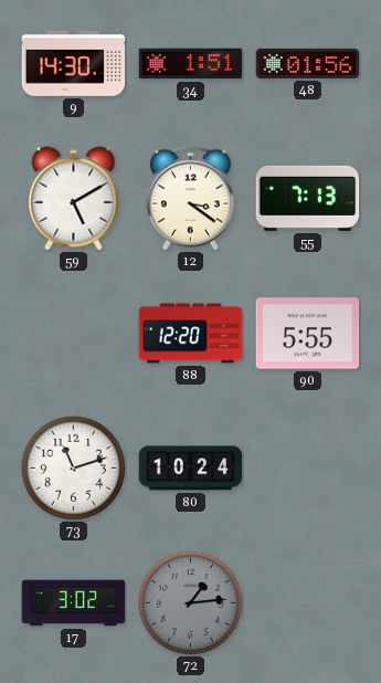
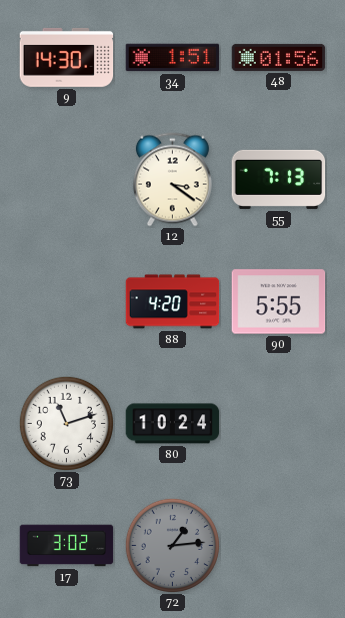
59: 5:10 -> none
88: 12:20 -> 4:20
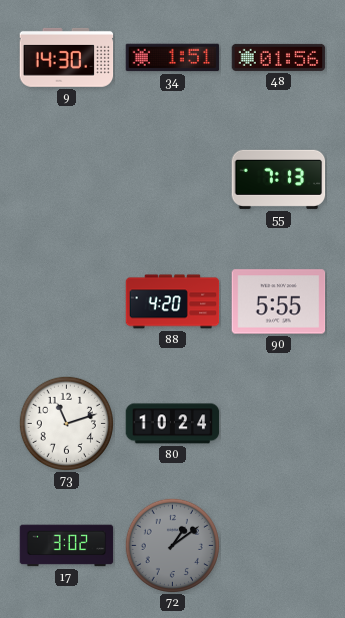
12: 3:21 -> none
72: 1:14 -> 1:09
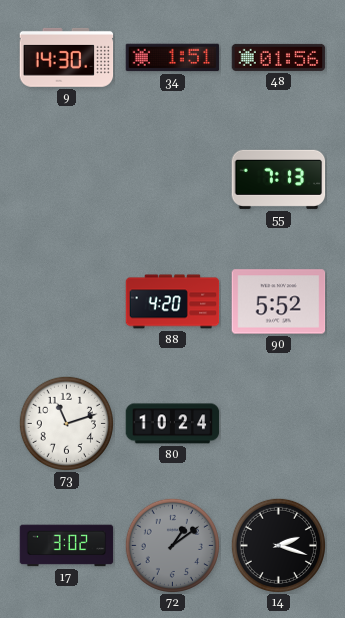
90: 5:55 -> 5:52
14: none -> 2:18
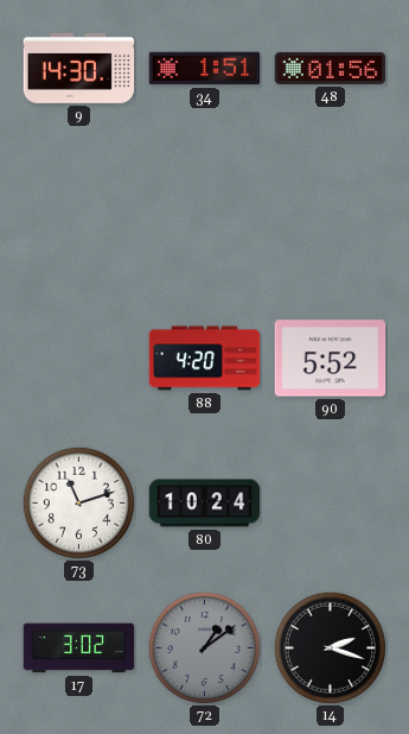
55: 7:13 -> none
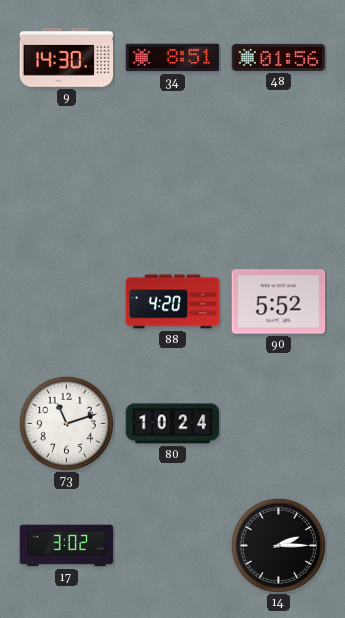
34: 1:51 -> 8:51
72: 1:09 -> none
14: 2:18 -> 2:15
